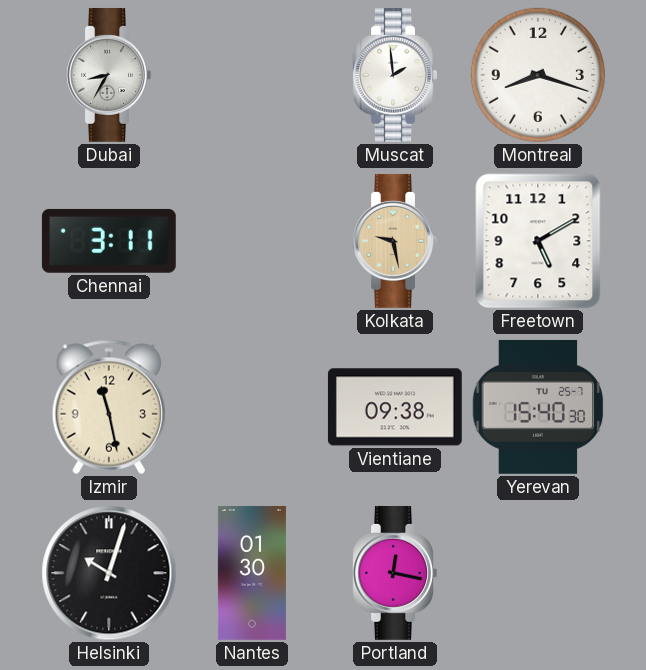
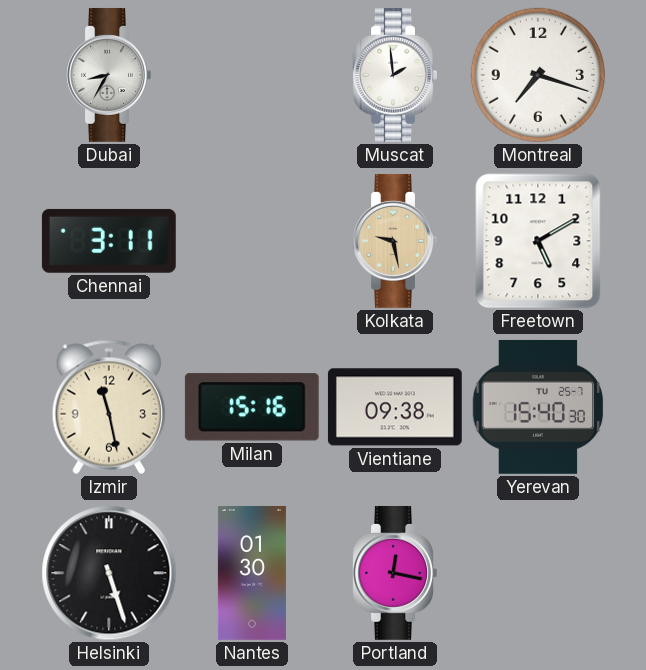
Montreal: 8:18 -> 7:18
Milan: none -> 15:16
Helsinki: 10:03 -> 5:27
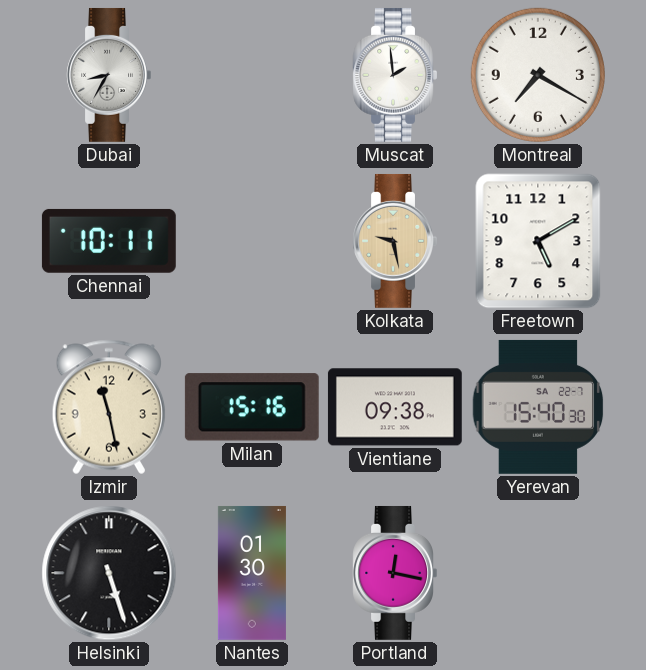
Montreal: 7:18 -> 7:20
Chennai: 3:11 -> 10:11
Yerevan date: TU 25-7 -> SA 22-7
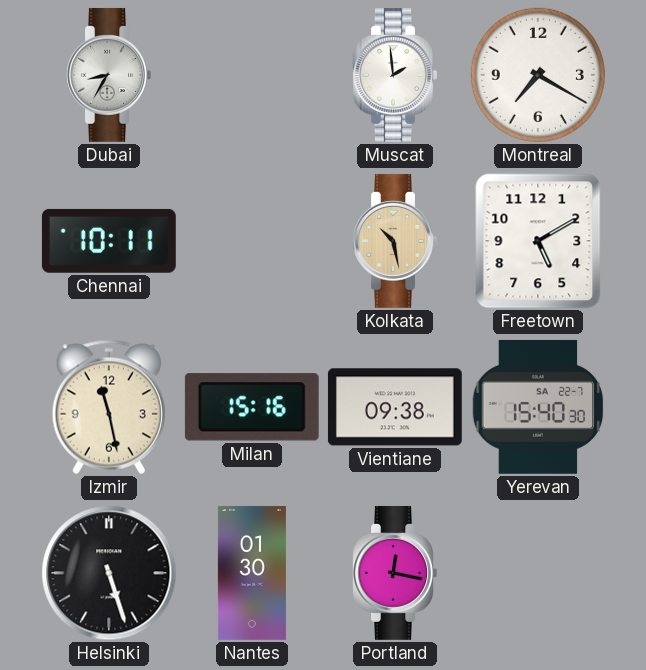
Kolkata: 9:28 -> 10:28
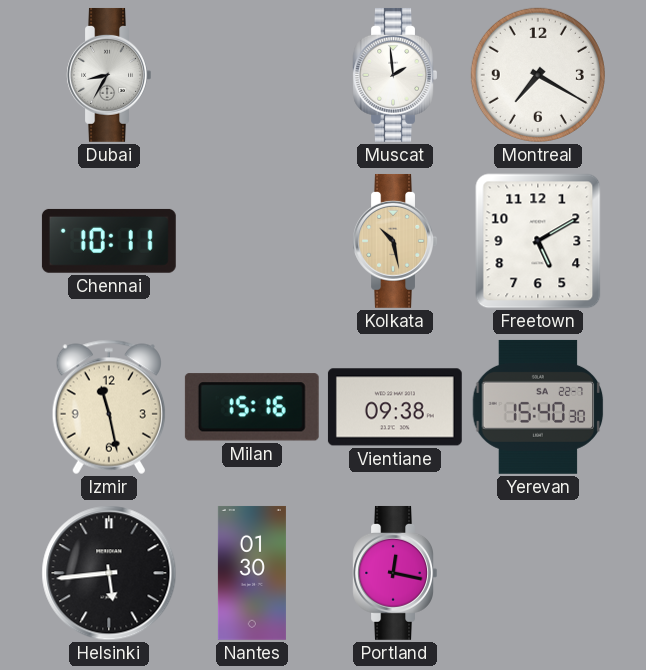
Helsinki: 5:27 -> 5:44
